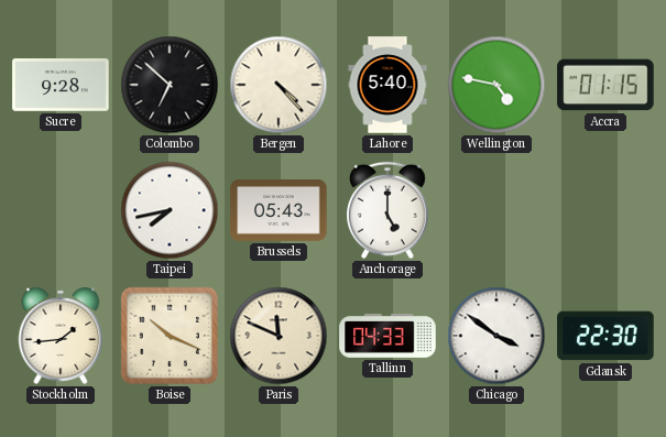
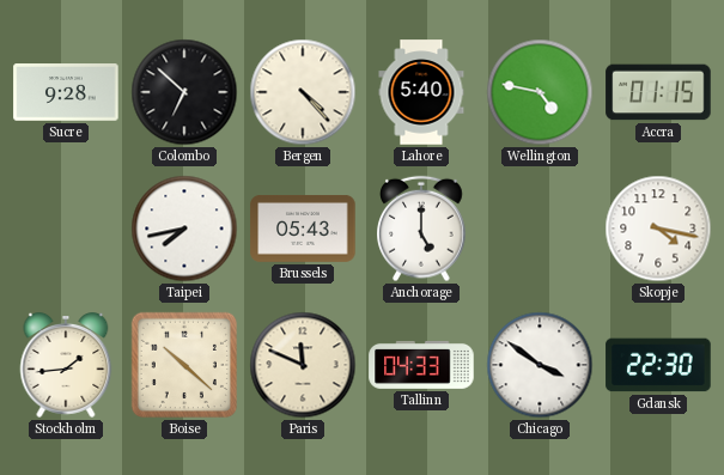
Skopje: none -> 4:17
Boise: 10:19 -> 10:22
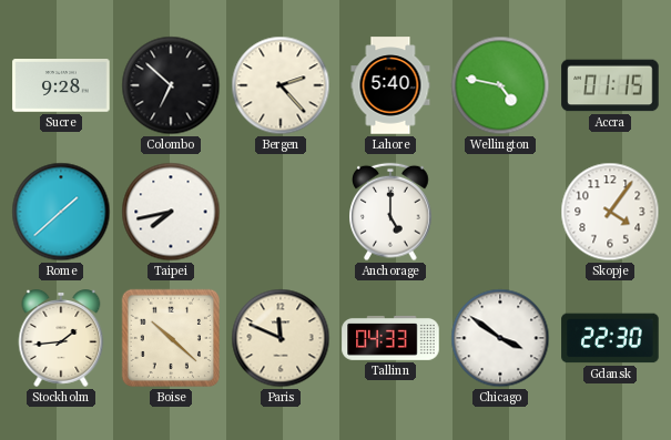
Bergen: 4:23 -> 2:23
Rome: none -> 1:38
Brussels: 05:43 -> none
Skopje: 4:17 -> 4:06
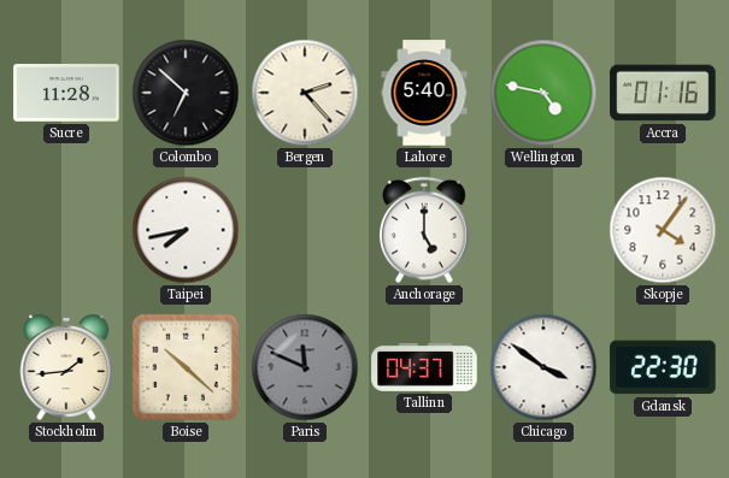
Sucre: 9:28 -> 11:28
Accra: 01:15 -> 01:16
Rome: 1:38 -> none
Paris dial: cream -> grey
Tallinn: 04:33 -> 04:37
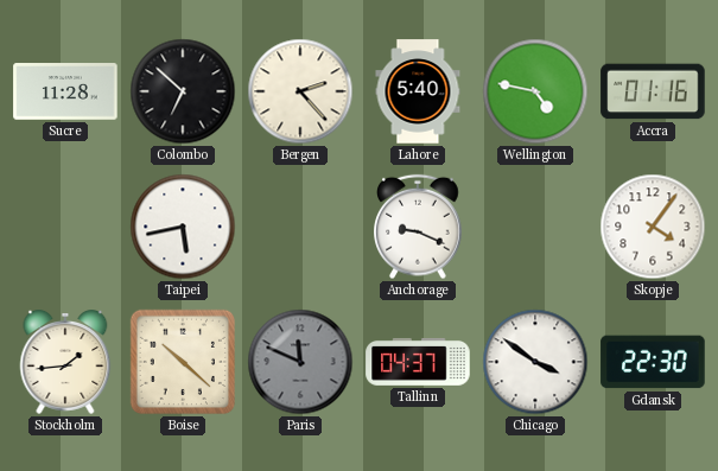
Taipei: 7:43 -> 5:43
Anchorage: 5:00 -> 9:19
